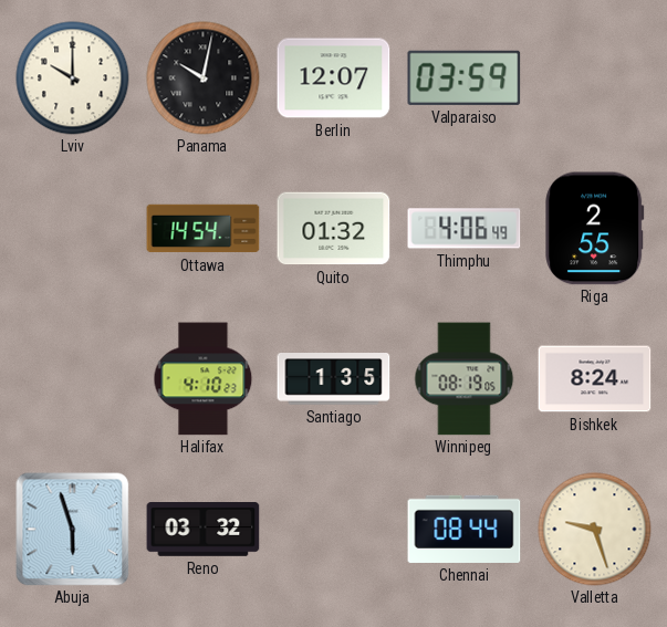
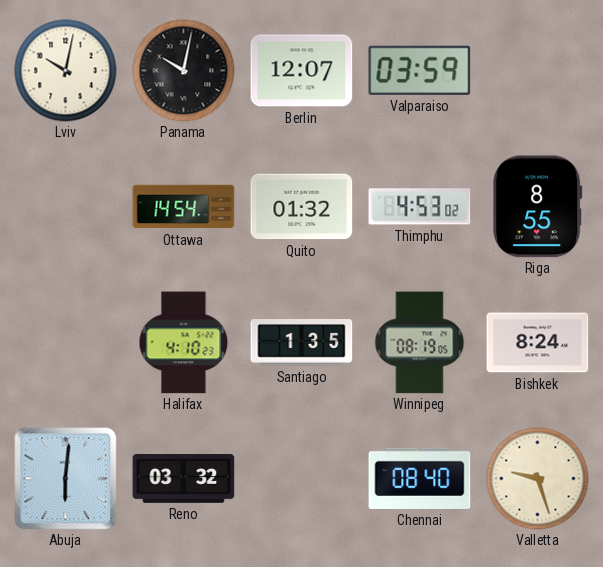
Lviv: 10:00 -> 10:02
Thimphu: 4:06 -> 4:53
Riga: 2:55 -> 8:55
Abuja: 5:57 -> 6:01
Chennai: 08:44 -> 08:40
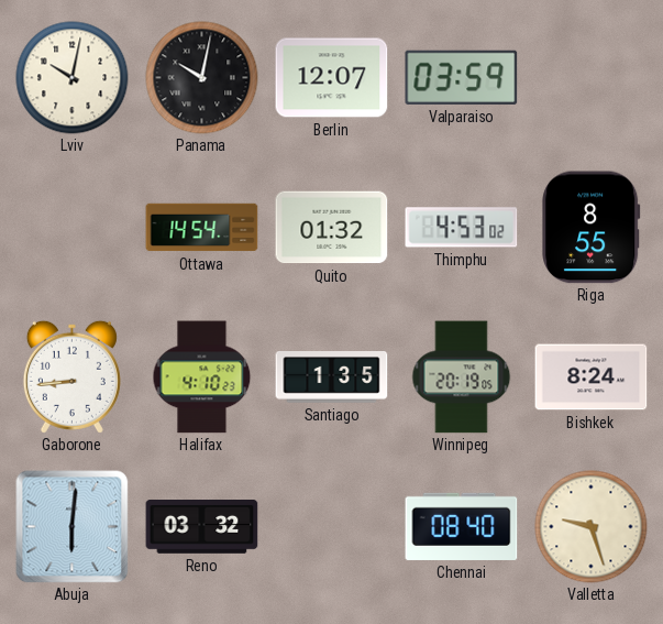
Gaborone: none -> 8:44
Winnipeg: 08:19 -> 20:19
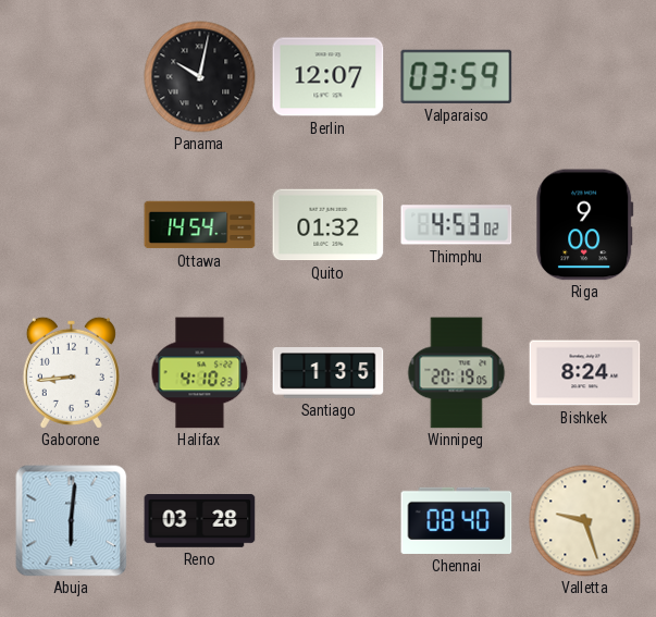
Lviv: 10:02 -> none
Riga: 8:55 -> 9:00
Reno: 03:32 -> 03:28
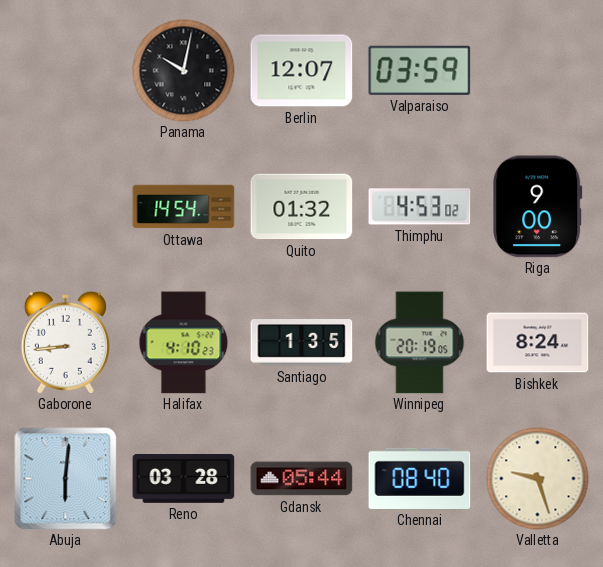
Gdansk: none -> 05:44
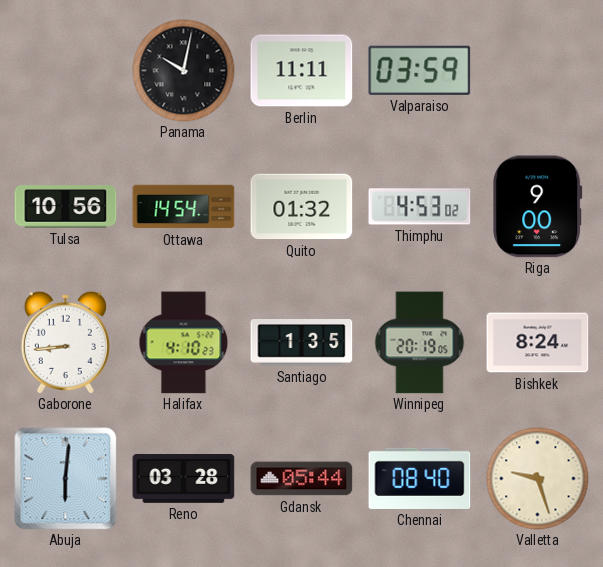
Berlin: 12:07 -> 11:11
Tulsa: none -> 10:56
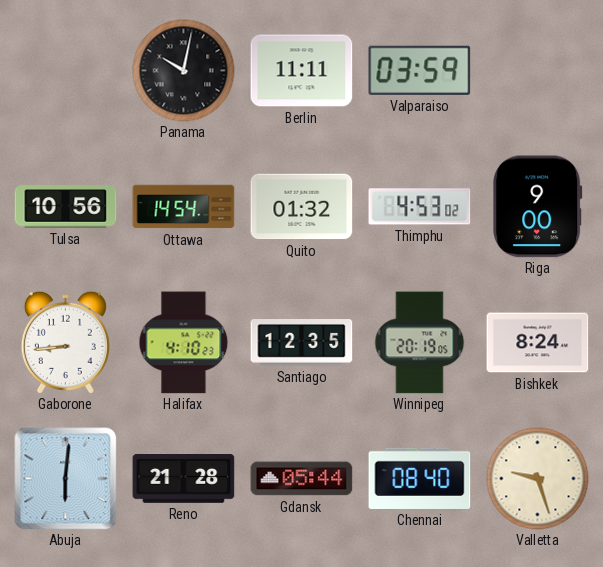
Santiago: 1:35 -> 12:35
Reno: 03:28 -> 21:28
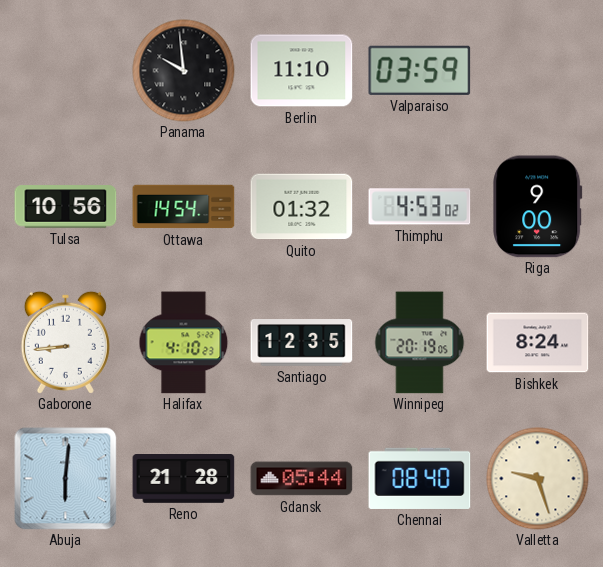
Panama: 10:02 -> 9:59
Berlin: 11:11 -> 11:10
